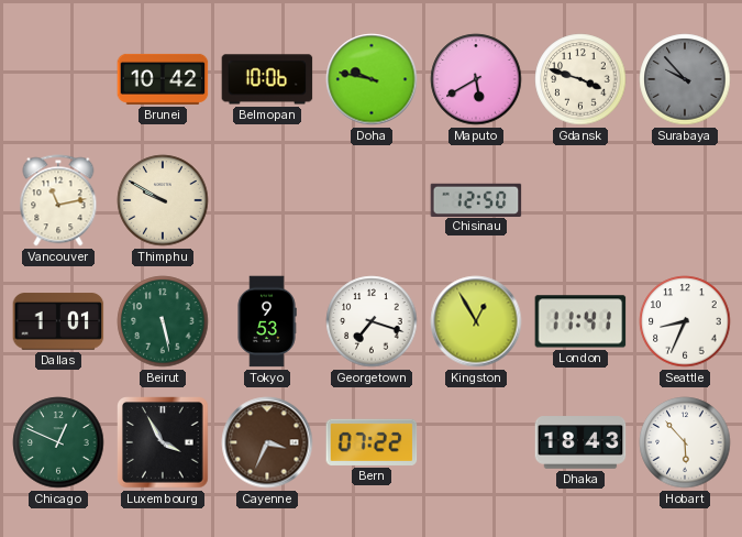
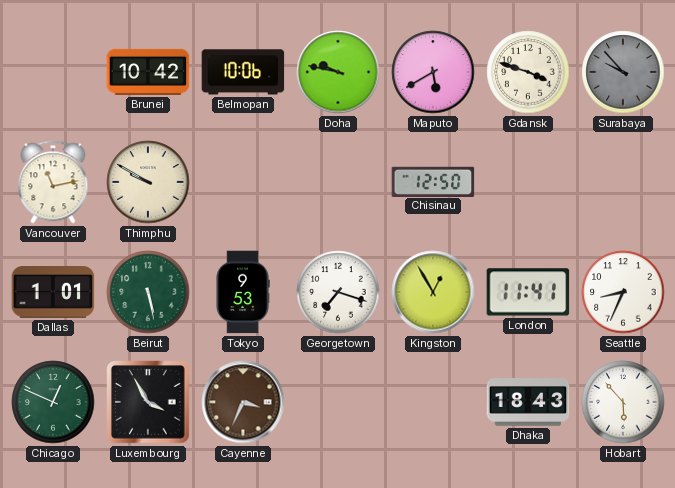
Bern: 07:22 -> none
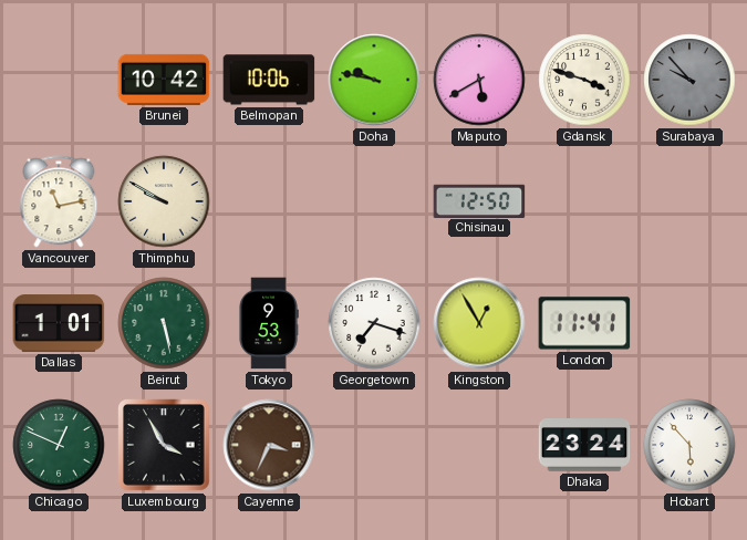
Seattle: 8:34 -> none
Dhaka: 18:43 -> 23:24
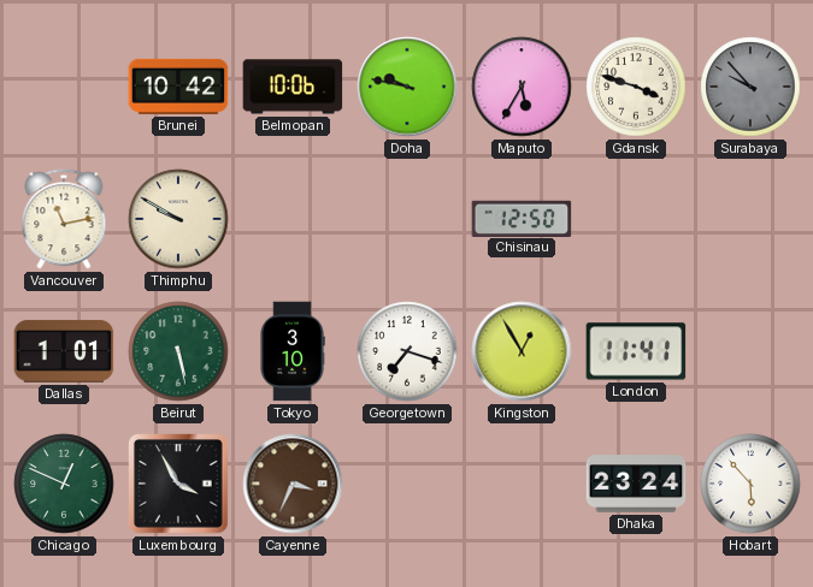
Maputo: 5:40 -> 5:35
Tokyo: 9:53 -> 3:10
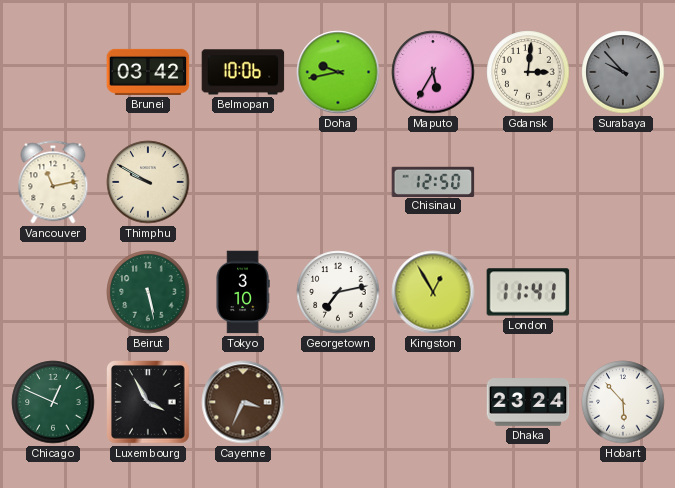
Brunei: 10:42 -> 03:42
Doha: 9:47 -> 9:43
Gdansk: 3:48 -> 3:01
Dallas: 1:01 -> none
Georgetown: 7:18 -> 7:13
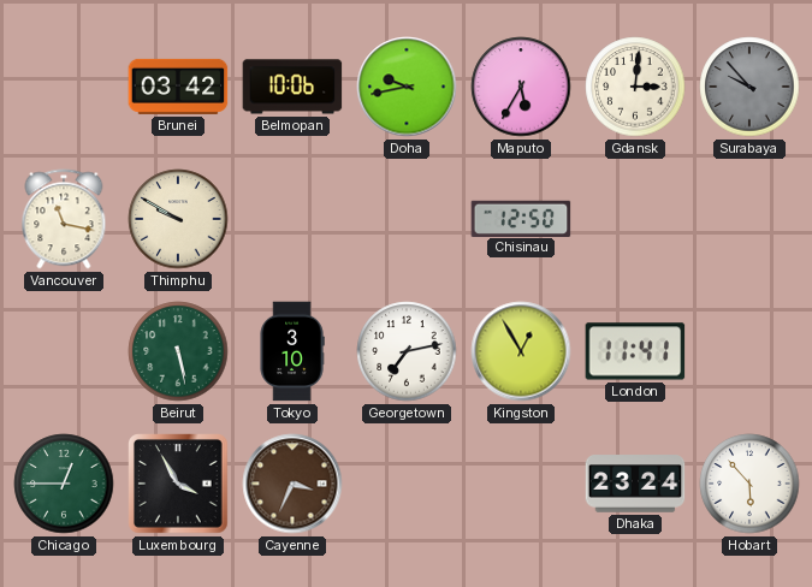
Vancouver: 11:13 -> 11:17
Chicago: 12:49 -> 12:45
